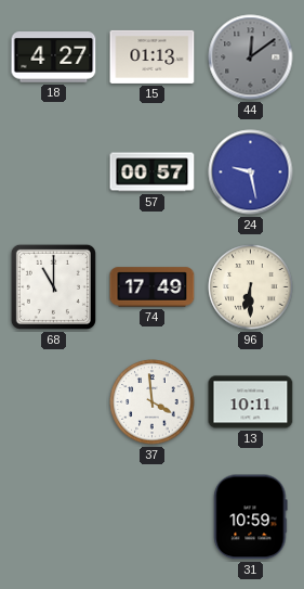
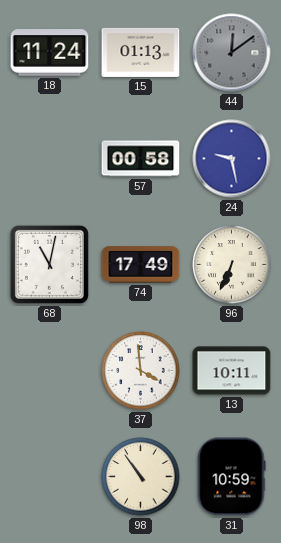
18: 4:27 -> 11:24
57: 00:57 -> 00:58
68: 11:00 -> 11:02
96: 6:30 -> 6:34
98: none -> 10:54
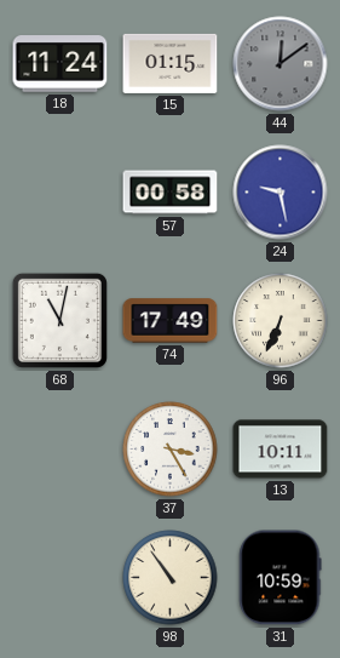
15: 01:13 -> 01:15
37: 3:59 -> 3:25
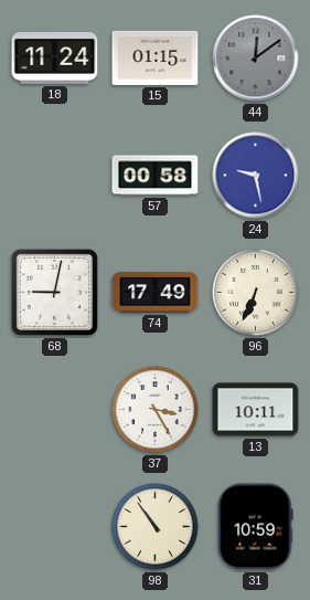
68: 11:02 -> 9:02
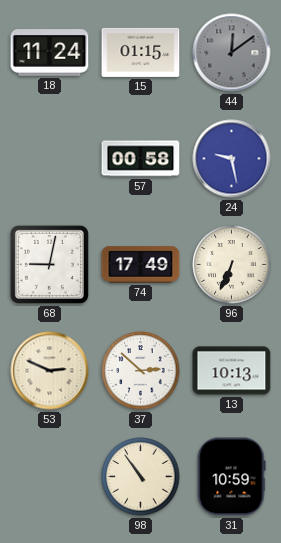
53: none -> 2:49
37: 3:25 -> 2:52
13: 10:11 -> 10:13
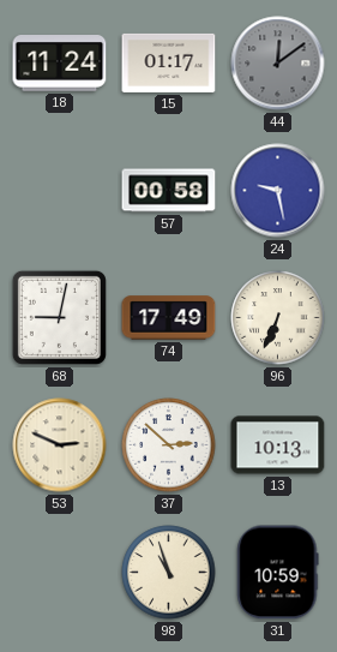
15: 01:15 -> 01:17
98: 10:54 -> 10:57
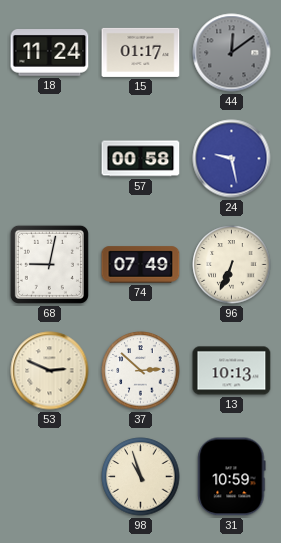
74: 17:49 -> 07:49
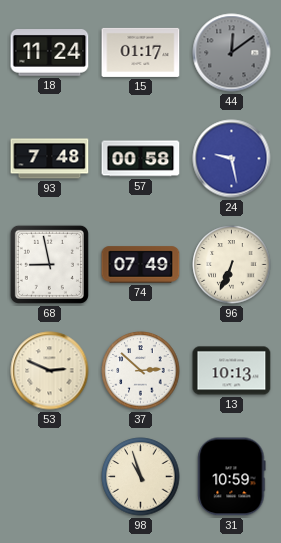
93: none -> 7:48
68: 9:02 -> 8:58
